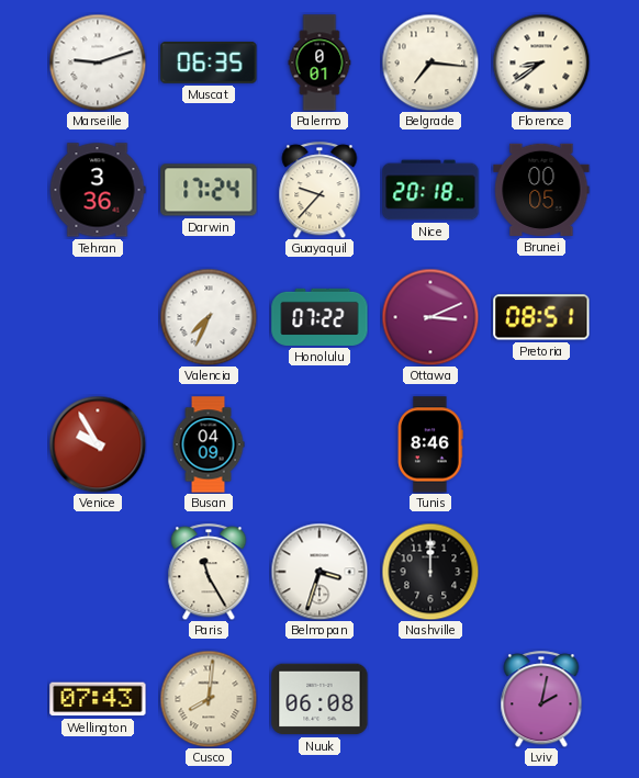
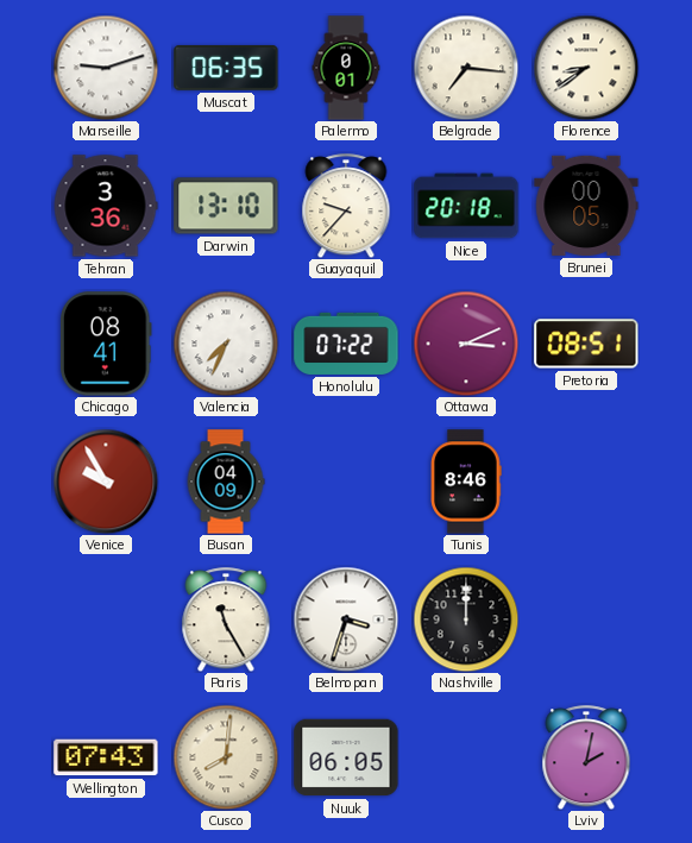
Darwin: 17:24 -> 13:10
Chicago: none -> 08:41
Nuuk: 06:08 -> 06:05
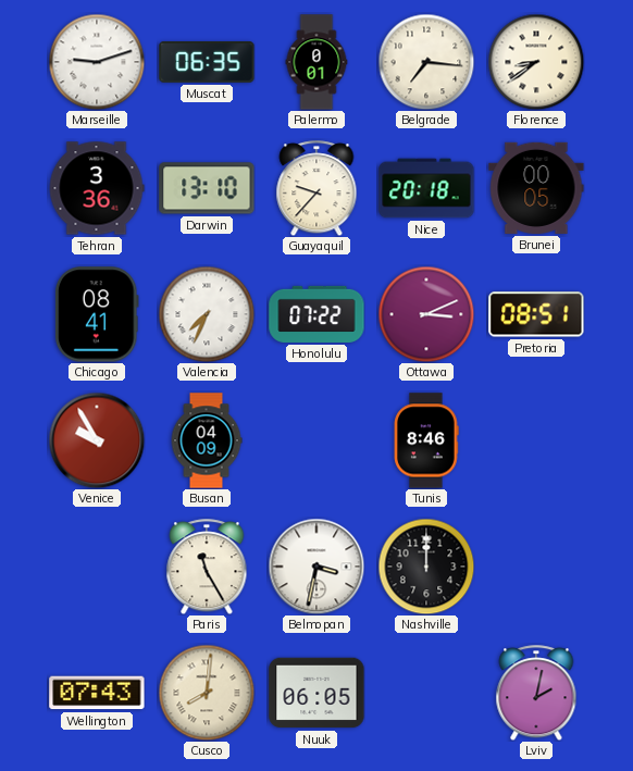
Belmopan: 3:33 -> 3:32
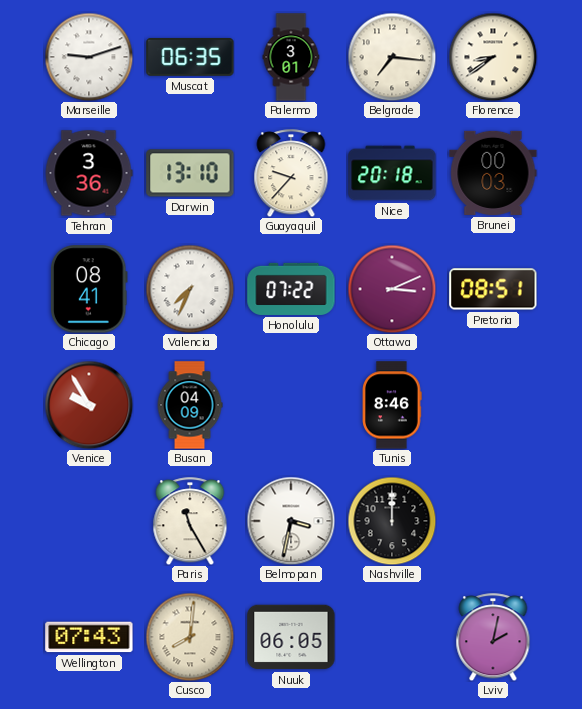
Palermo: 0:01 -> 3:01
Brunei: 00:05 -> 00:03
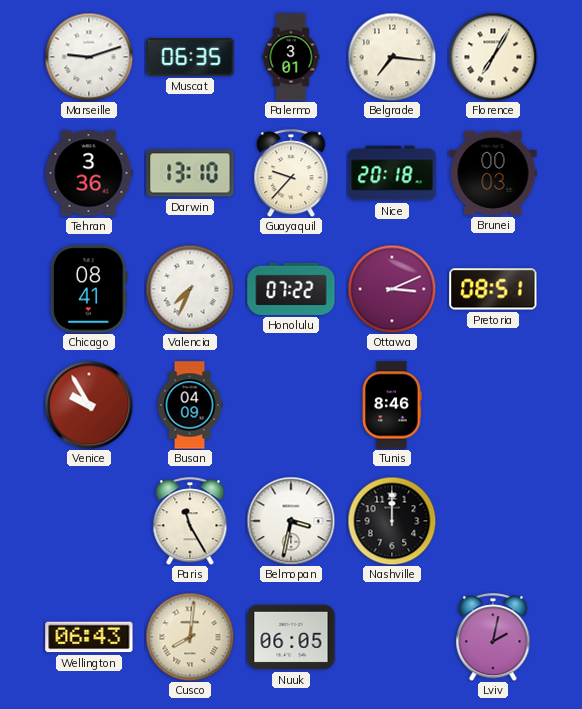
Florence: 8:39 -> 7:05
Wellington: 07:43 -> 06:43
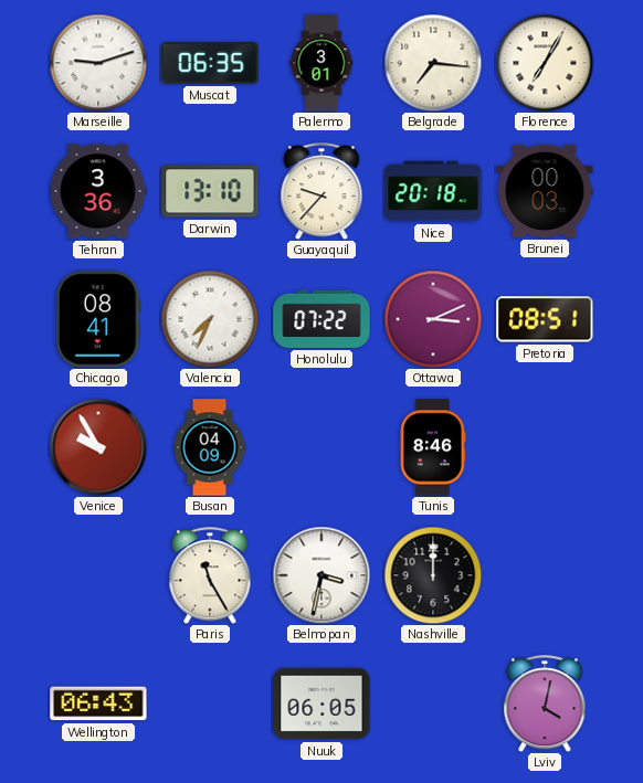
Cusco: 8:01 -> none
Lviv: 2:02 -> 4:02
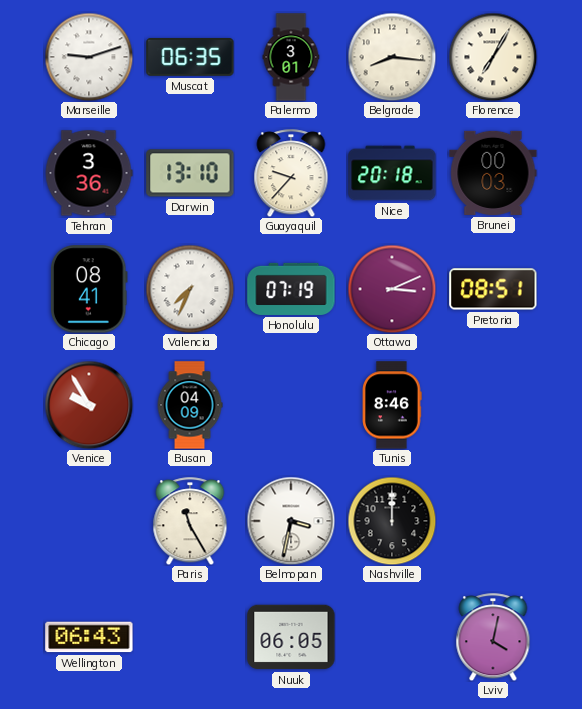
Belgrade: 7:16 -> 8:16
Honolulu: 07:22 -> 07:19
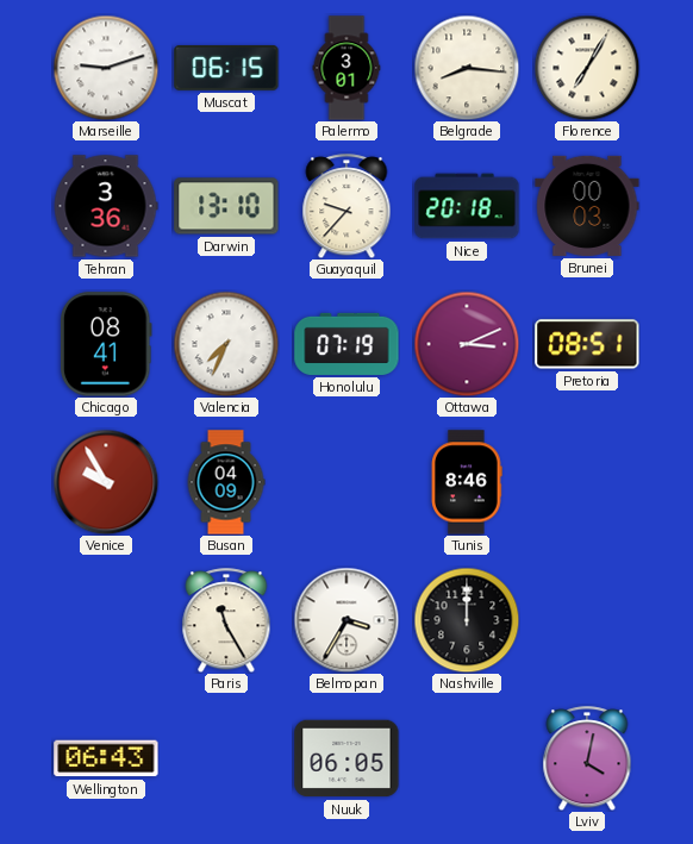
Muscat: 06:35 -> 06:15
Belmopan: 3:32 -> 3:35
